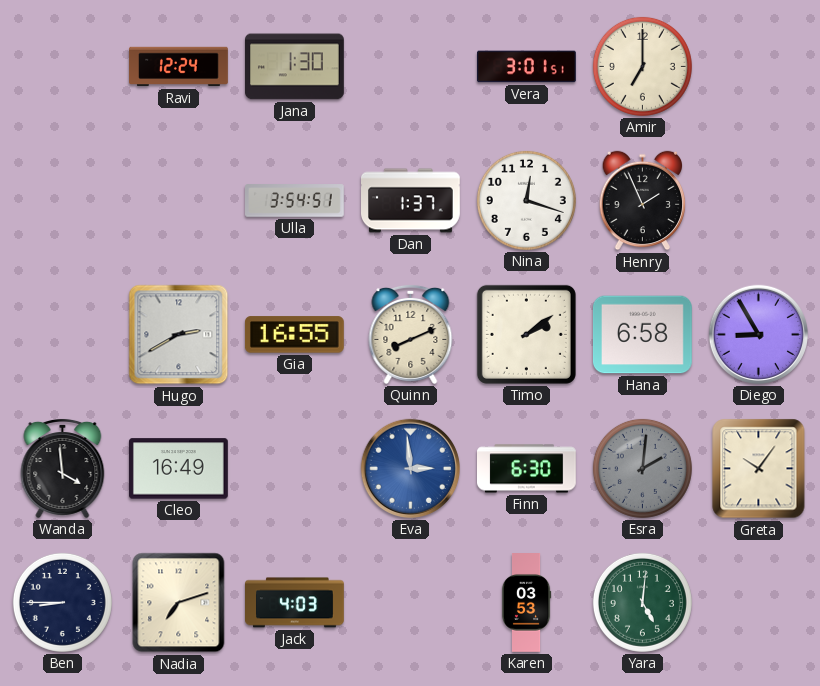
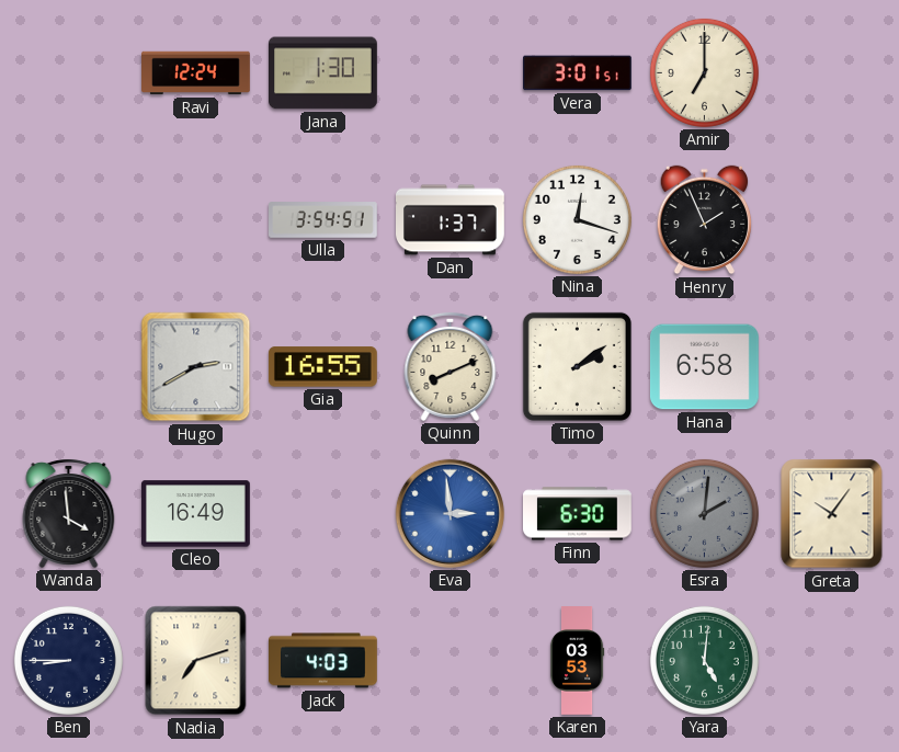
Diego: 8:55 -> none
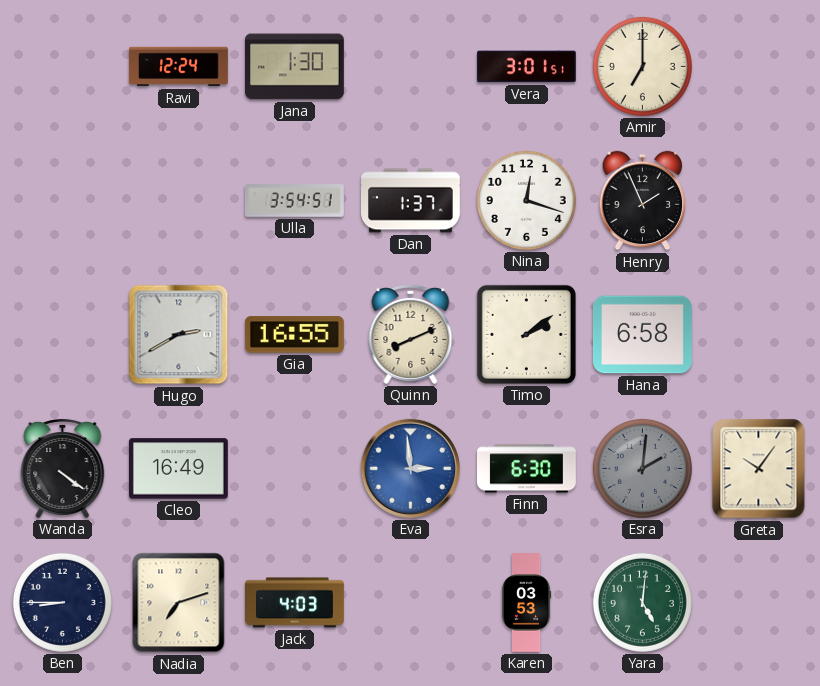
Wanda: 3:59 -> 4:21
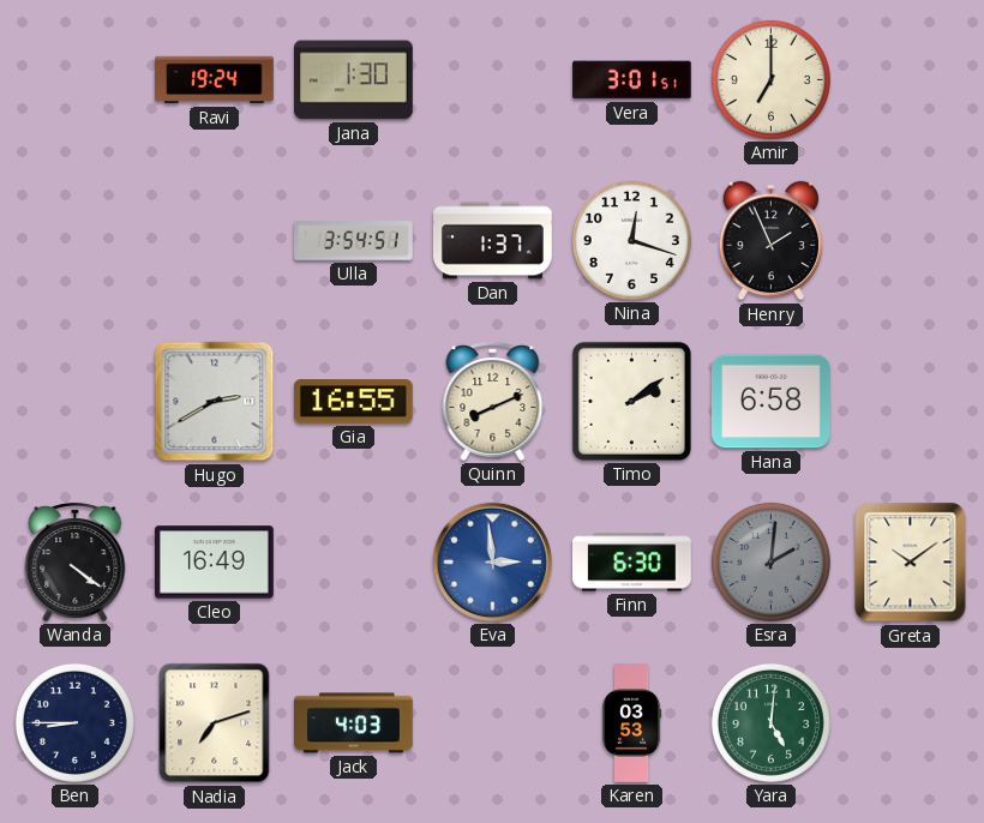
Ravi: 12:24 -> 19:24
Greta: 10:06 -> 10:09
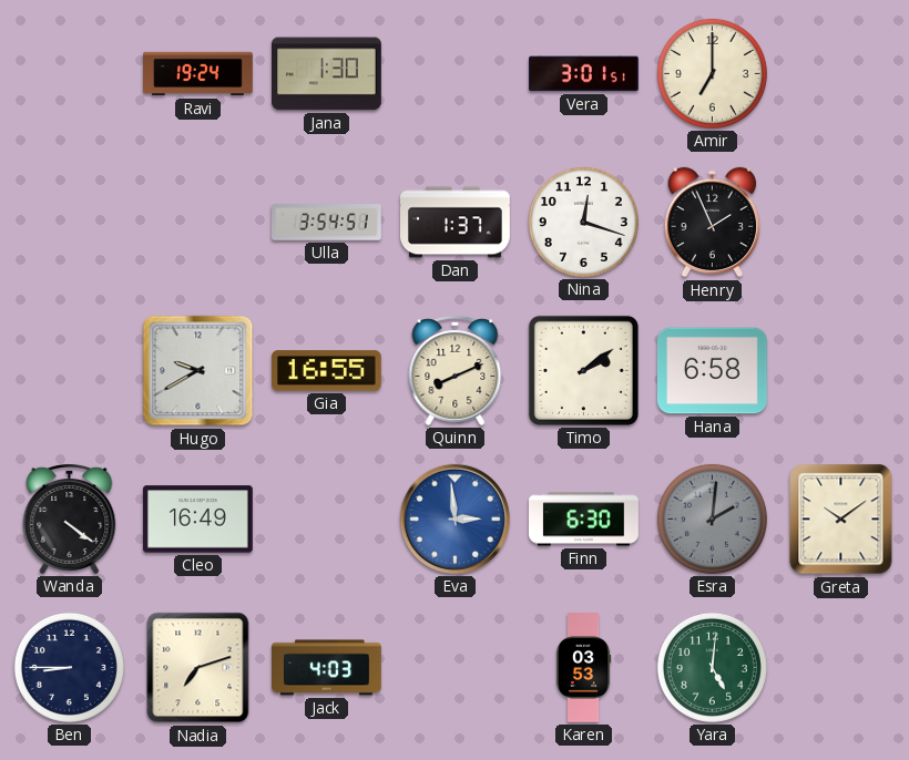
Hugo: 2:40 -> 9:40
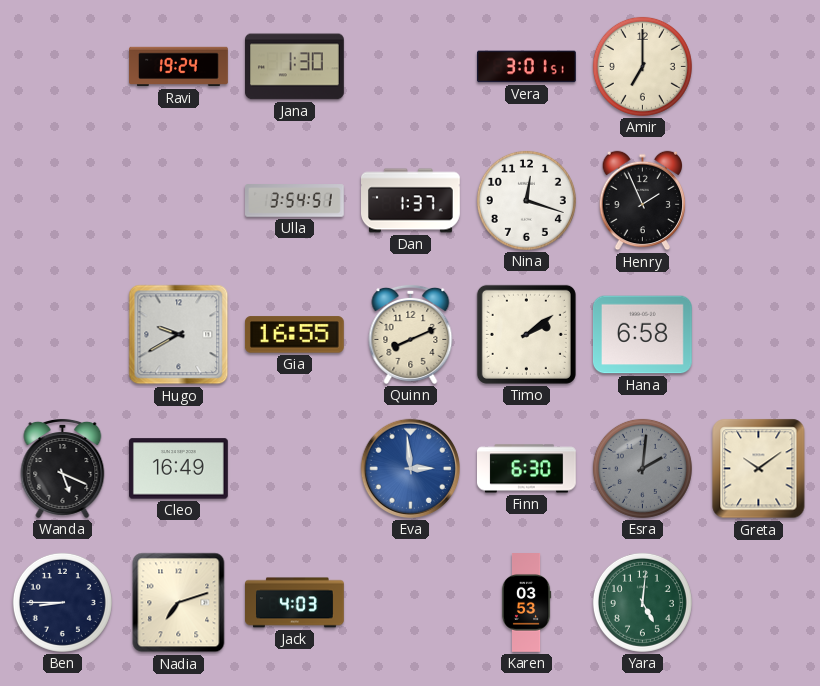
Wanda: 4:21 -> 5:19
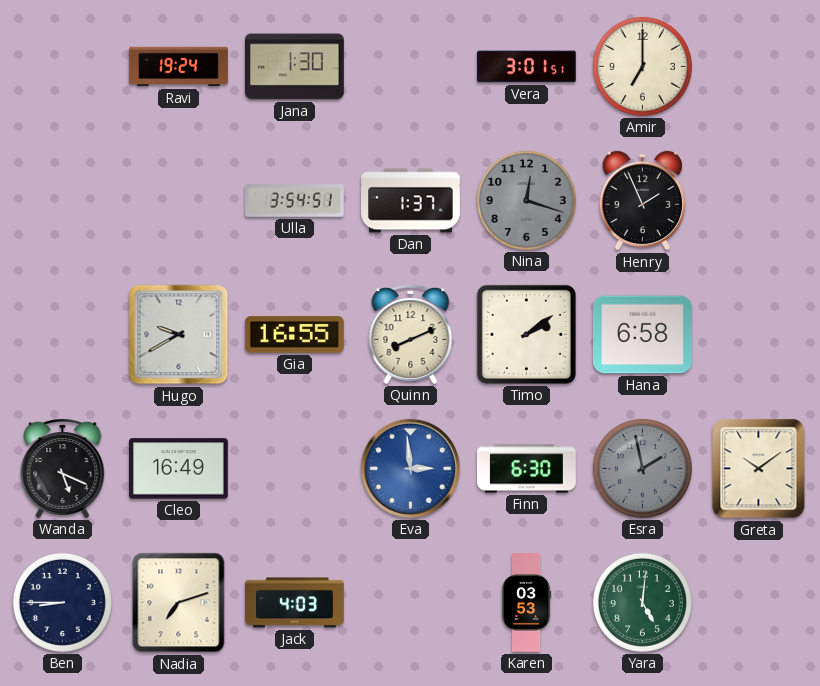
Nina dial: white -> grey
Esra: 2:01 -> 1:58
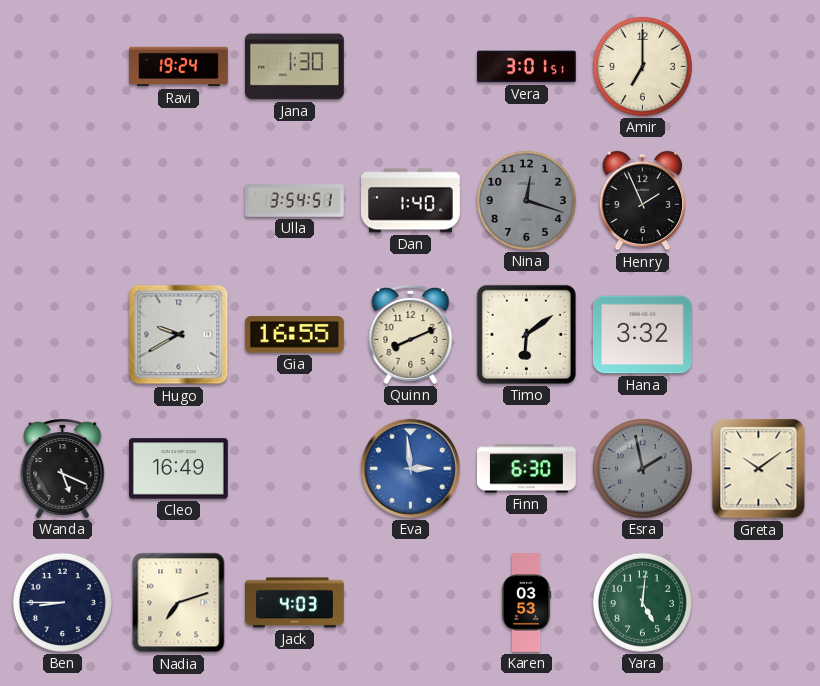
Dan: 1:37 -> 1:40
Timo: 2:09 -> 6:09
Hana: 6:58 -> 3:32
